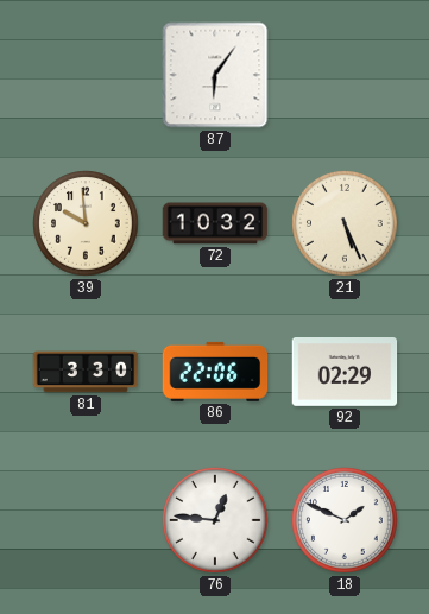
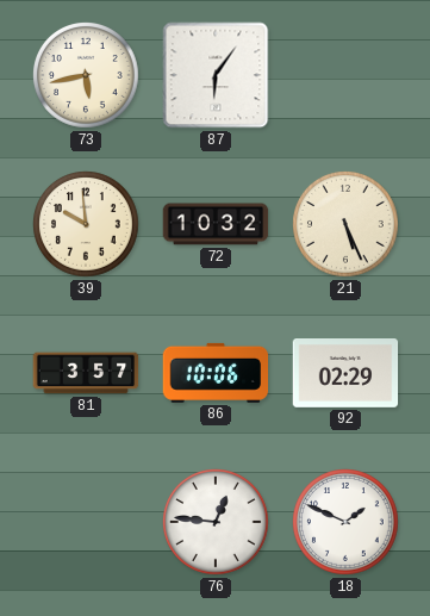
73: none -> 5:43
81: 3:30 -> 3:57
86: 22:06 -> 10:06
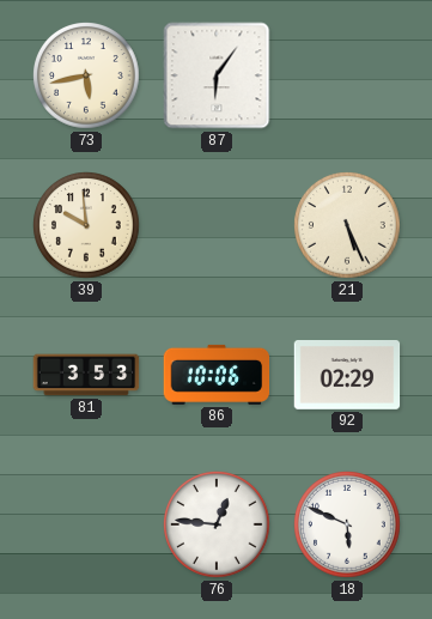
72: 10:32 -> none
81: 3:57 -> 3:53
18: 1:49 -> 5:49
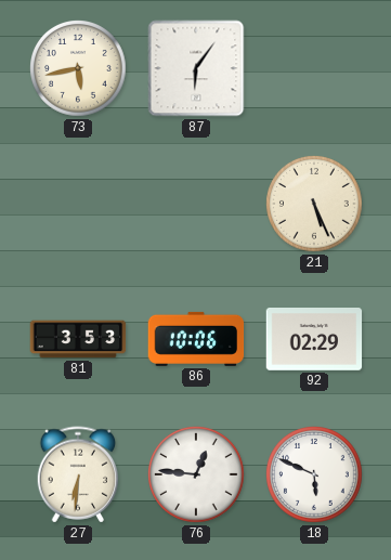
39: 9:59 -> none
27: none -> 6:31
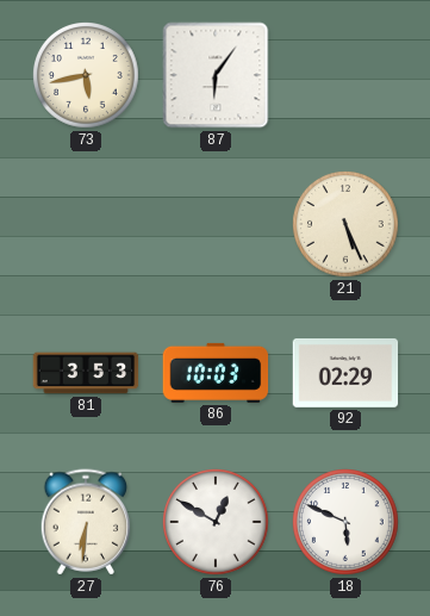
86: 10:06 -> 10:03
76: 12:46 -> 12:50
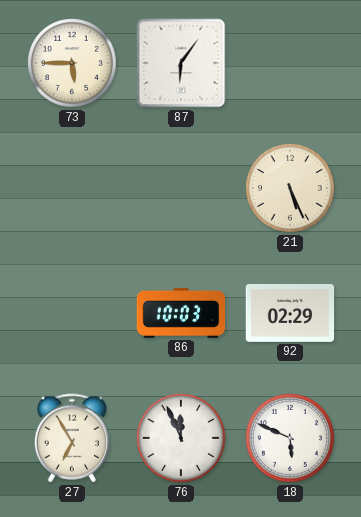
73: 5:43 -> 5:45
81: 3:53 -> none
27: 6:31 -> 6:55
76: 12:50 -> 11:56
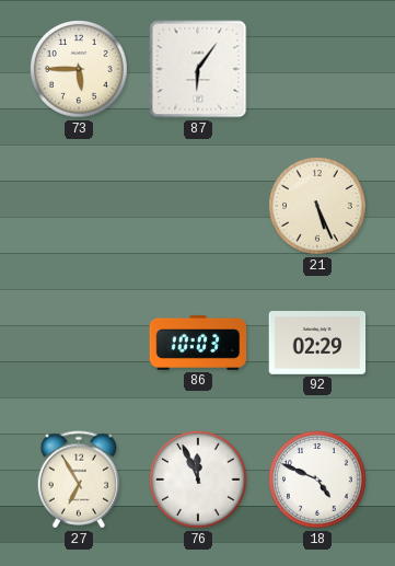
18: 5:49 -> 4:49
